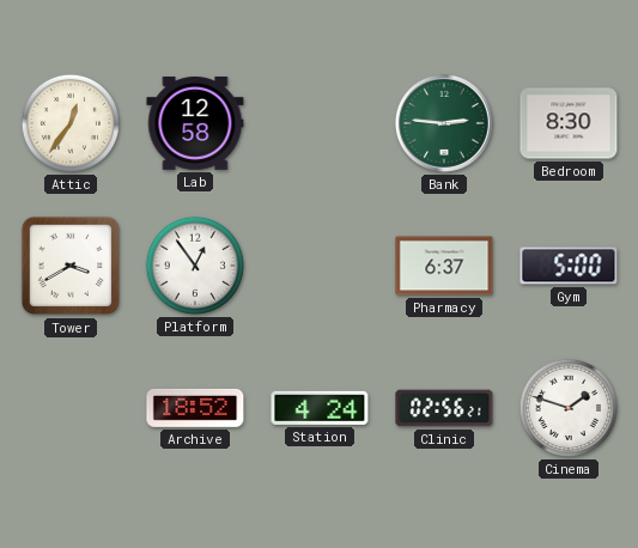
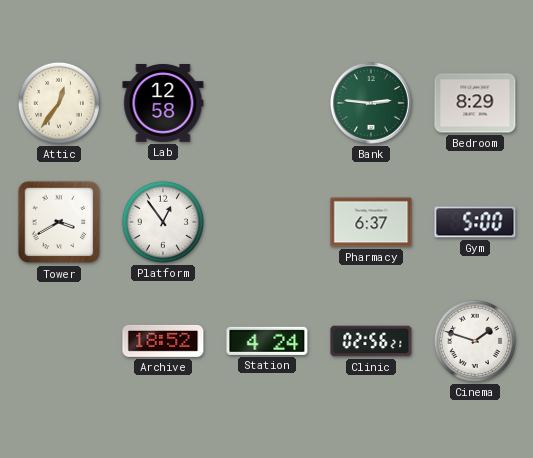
Bedroom: 8:30 -> 8:29
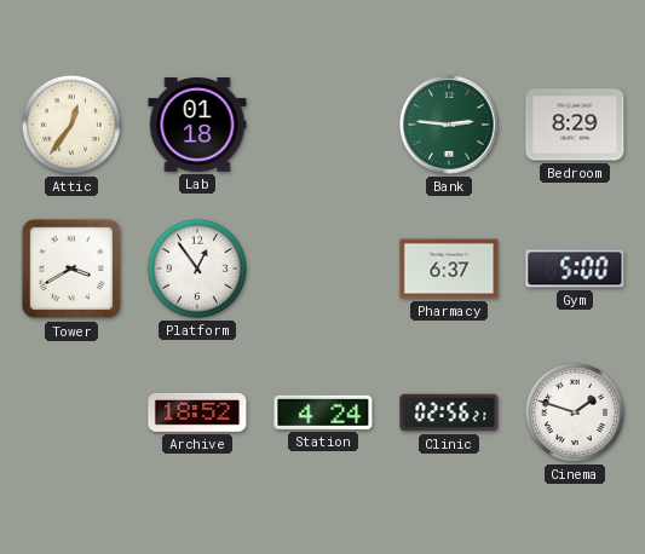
Lab: 12:58 -> 01:18
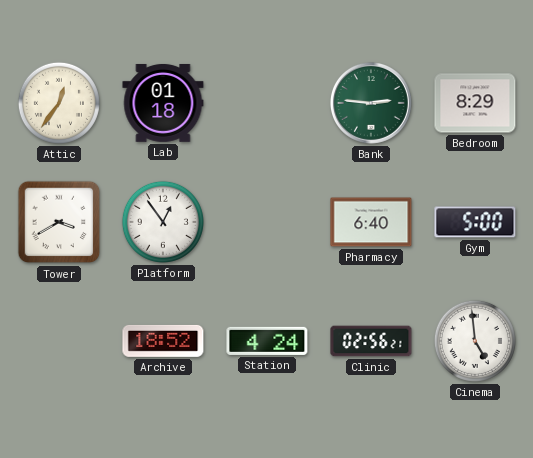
Pharmacy: 6:37 -> 6:40
Cinema: 1:48 -> 4:59
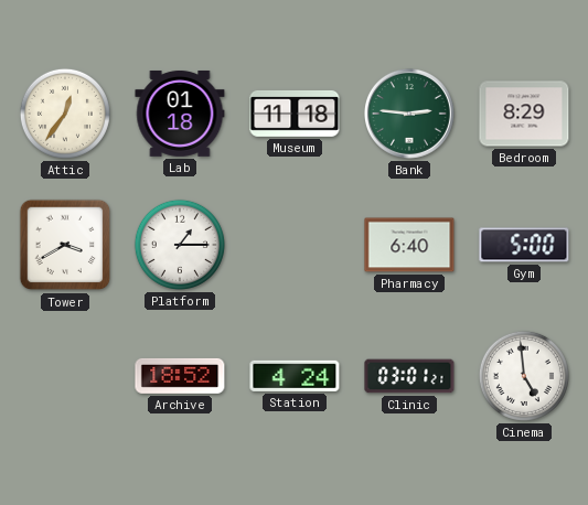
Museum: none -> 11:18
Platform: 12:54 -> 1:15
Clinic: 02:56 -> 03:01
